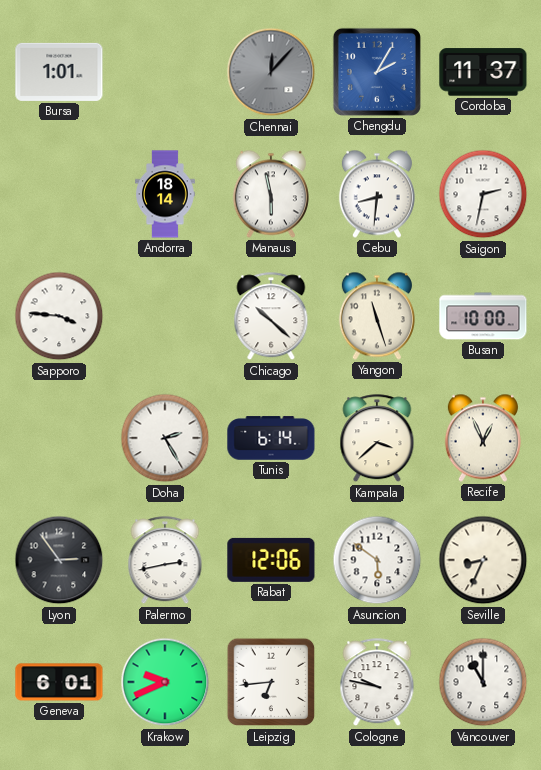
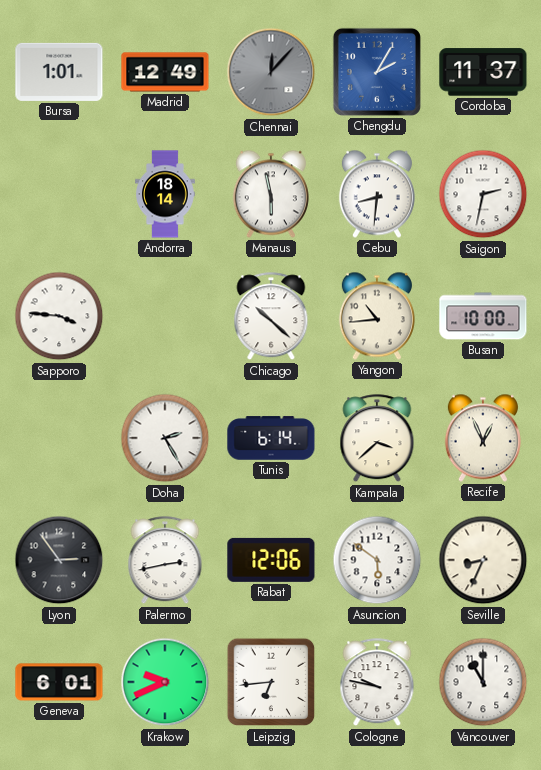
Madrid: none -> 12:49
Yangon: 11:27 -> 10:44
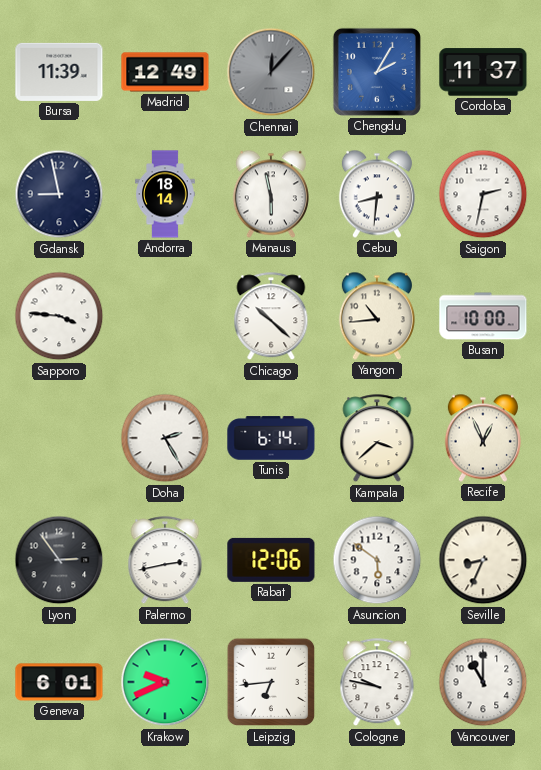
Bursa: 1:01 -> 11:39
Gdansk: none -> 8:58
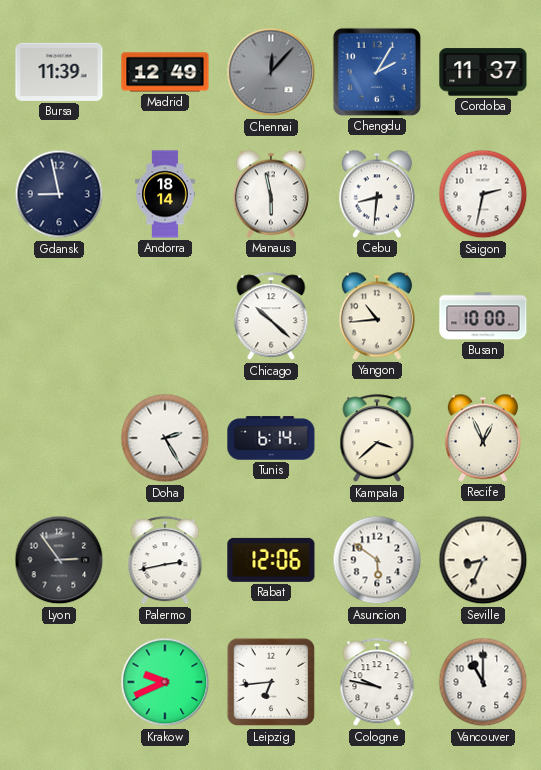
Sapporo: 3:46 -> none
Geneva: 6:01 -> none
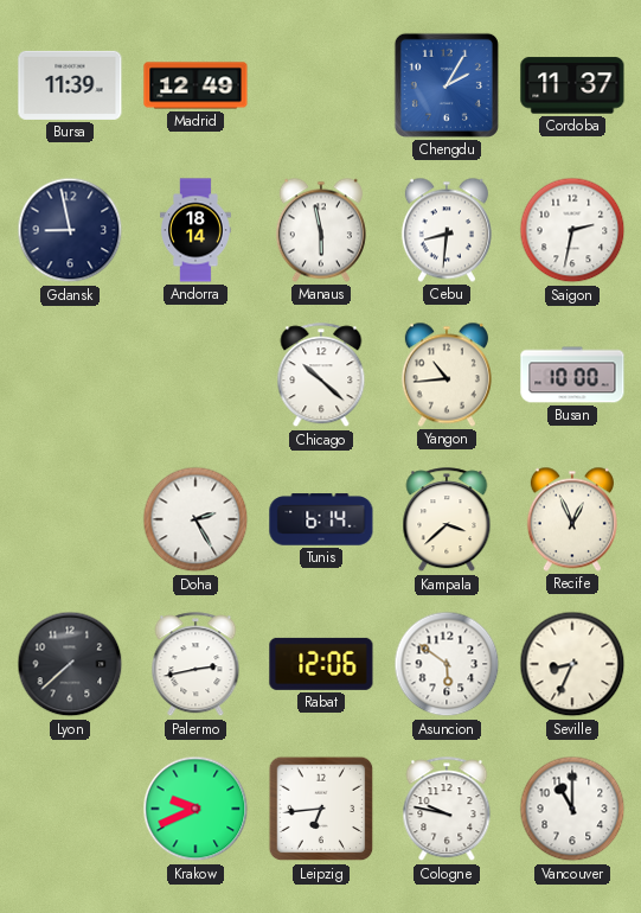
Chennai: 12:07 -> none
Lyon: 2:54 -> 7:38
